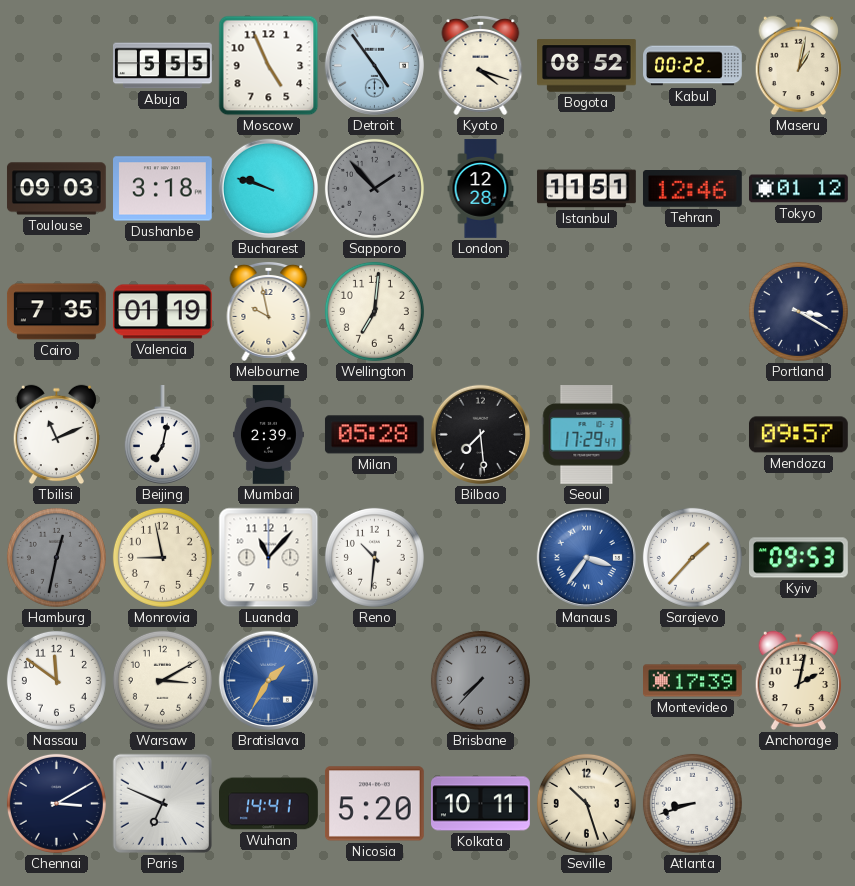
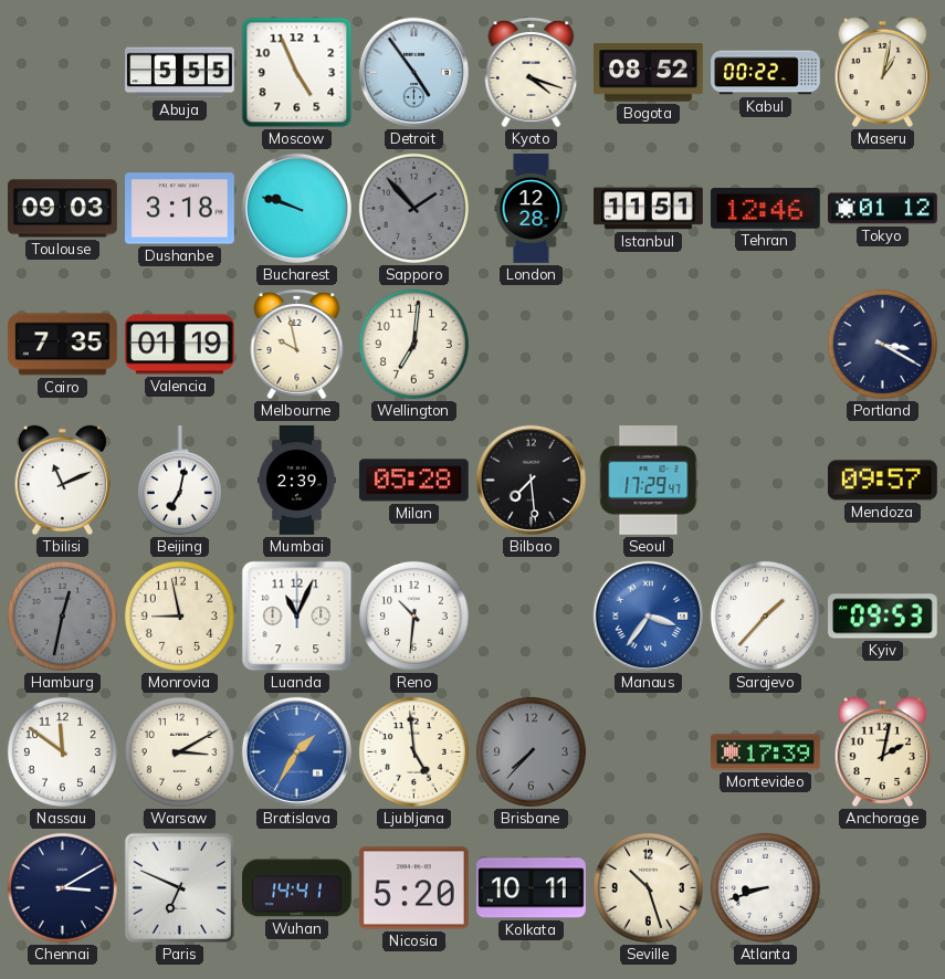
Luanda: 11:07 -> 11:04
Ljubljana: none -> 4:59
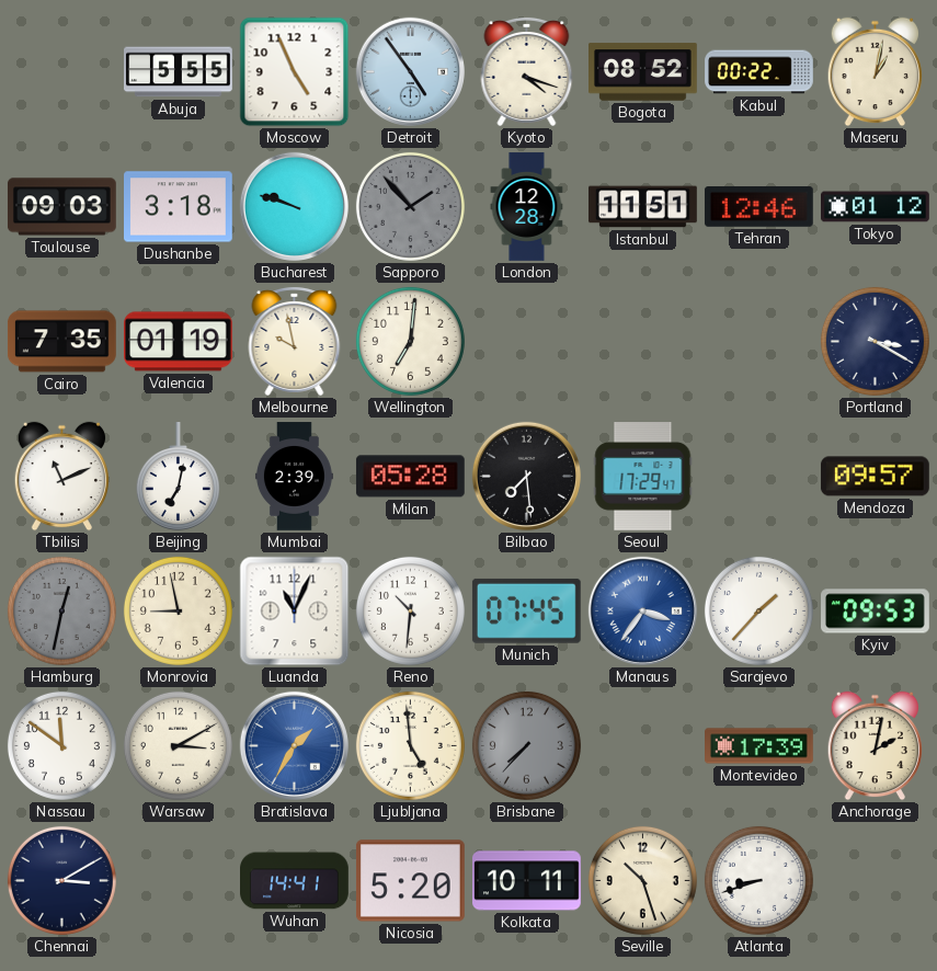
Munich: none -> 07:45
Paris: 6:49 -> none
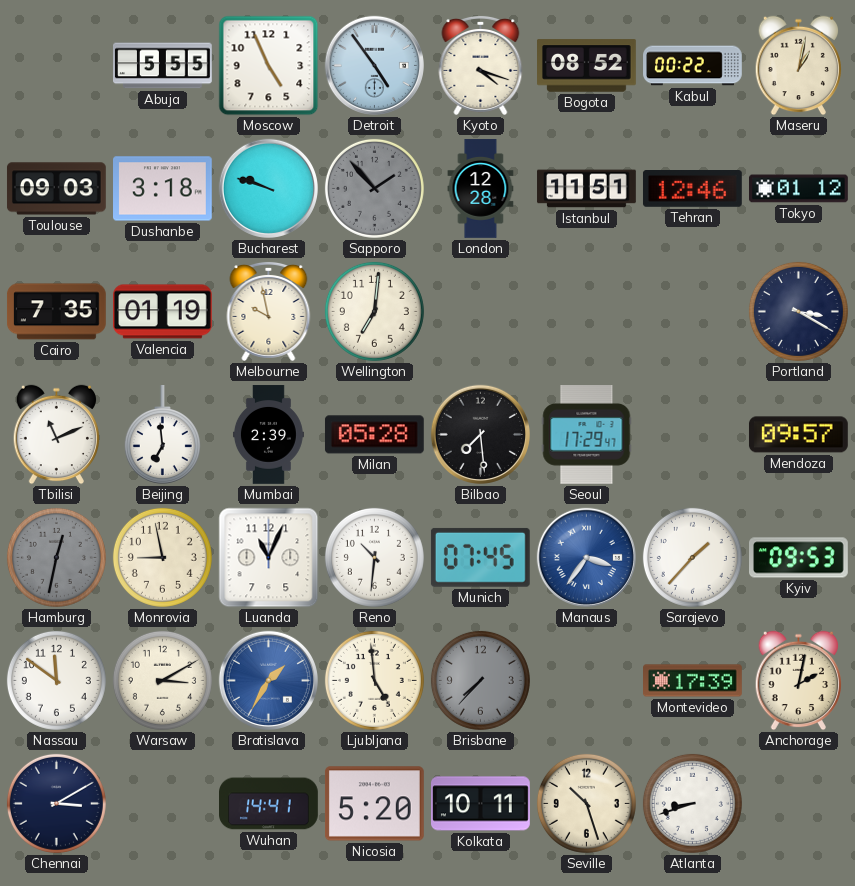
Beijing: 7:02 -> 6:59
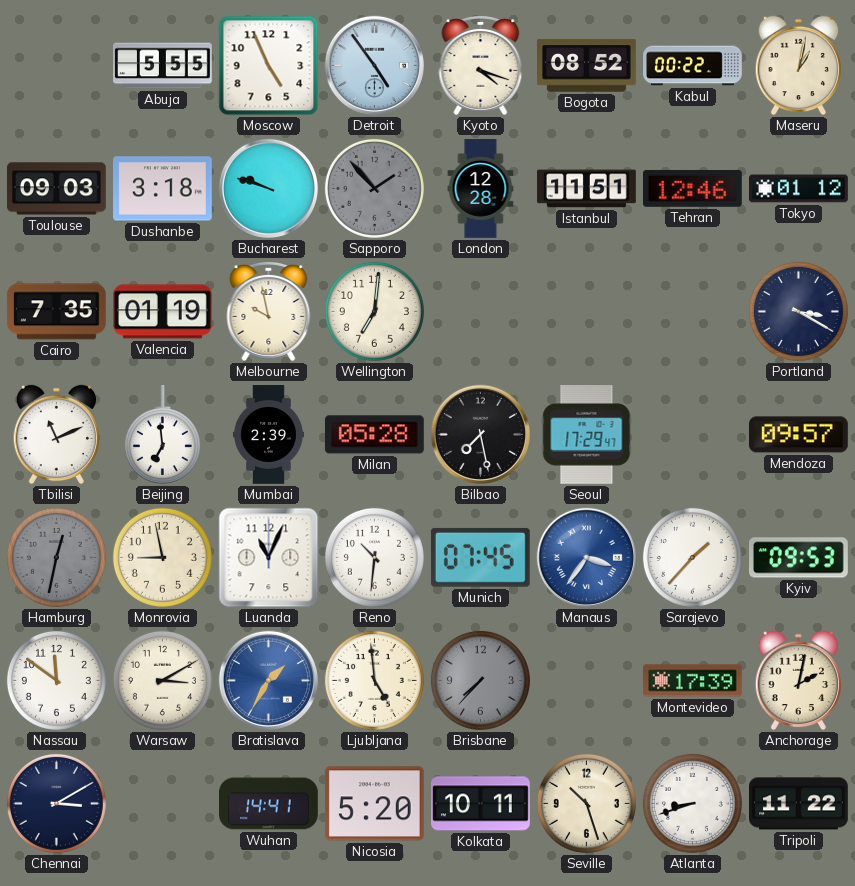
Bilbao: 7:29 -> 7:28
Tripoli: none -> 11:22
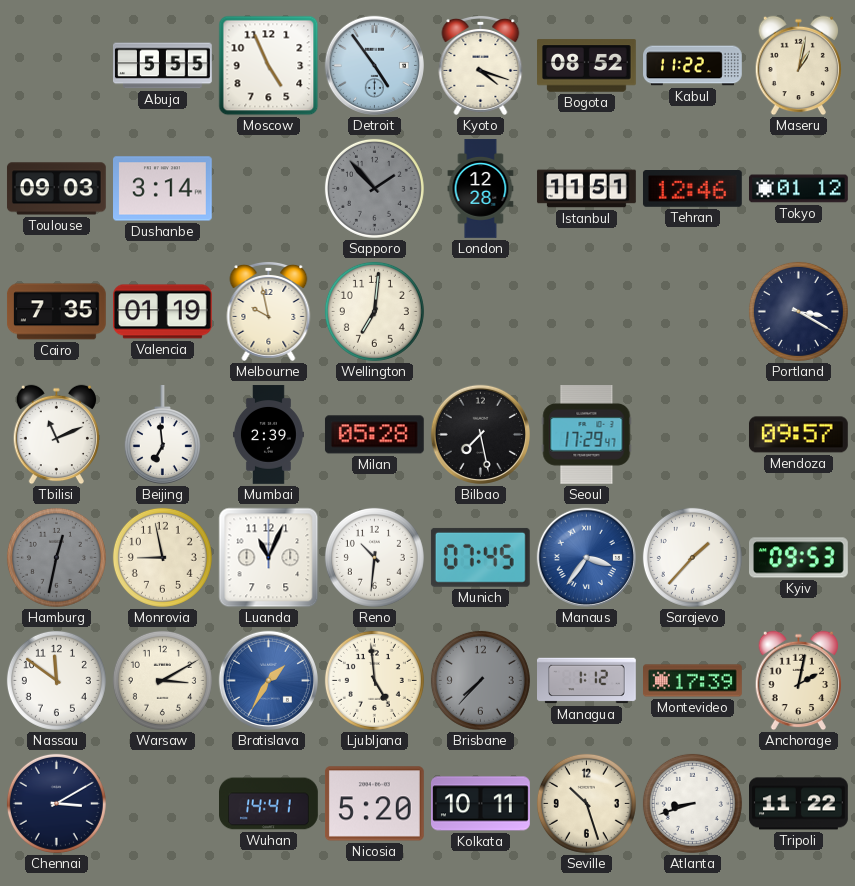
Kabul: 00:22 -> 11:22
Dushanbe: 3:18 -> 3:14
Bucharest: 9:48 -> none
Managua: none -> 1:12
